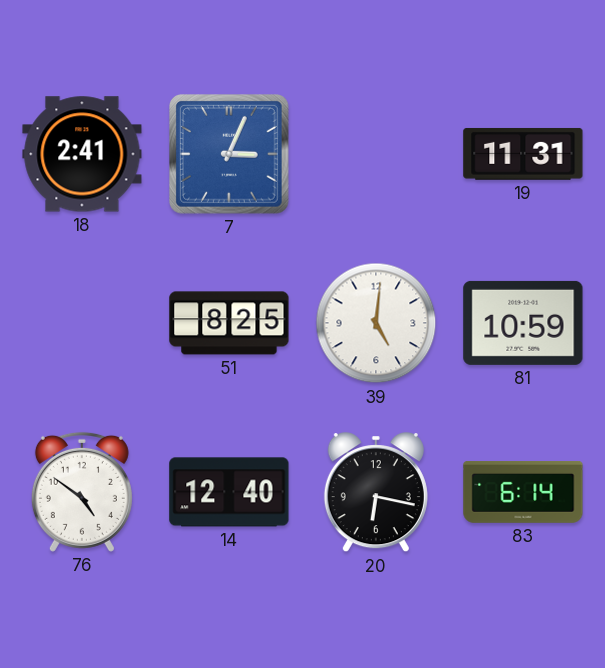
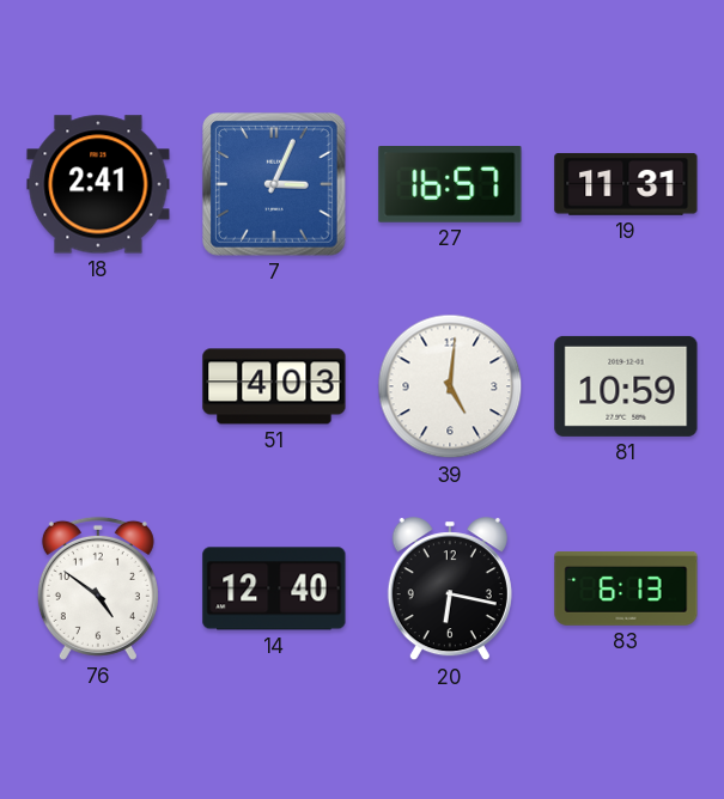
27: none -> 16:57
51: 8:25 -> 4:03
83: 6:14 -> 6:13
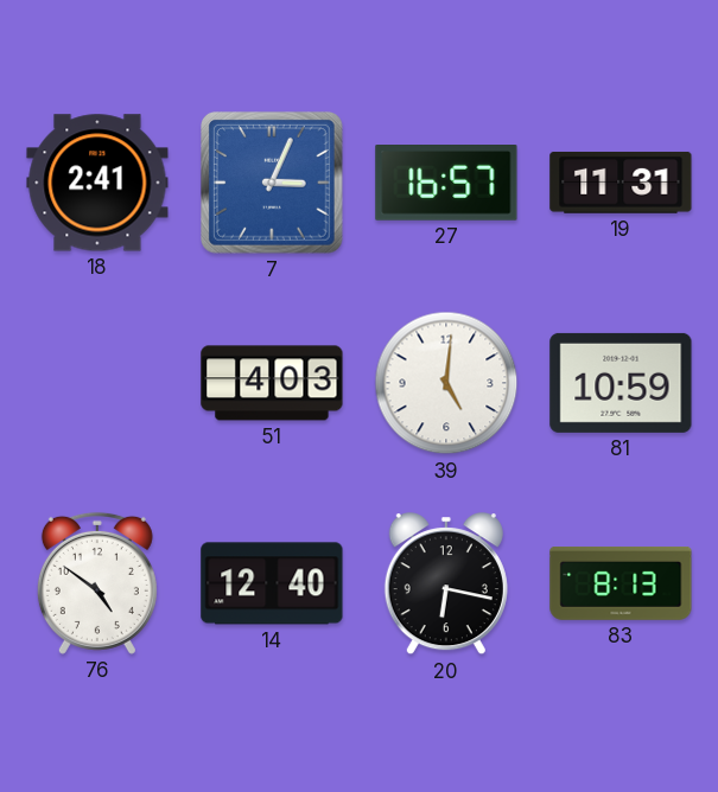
83: 6:13 -> 8:13
